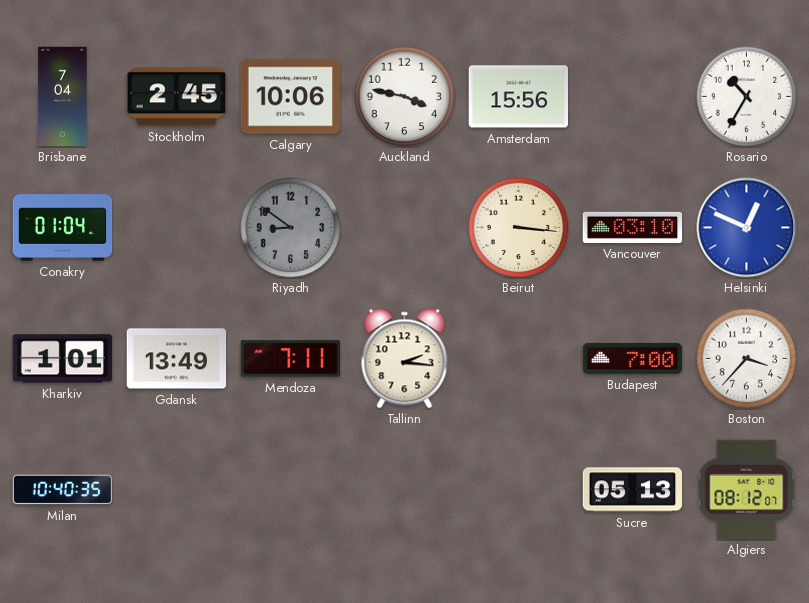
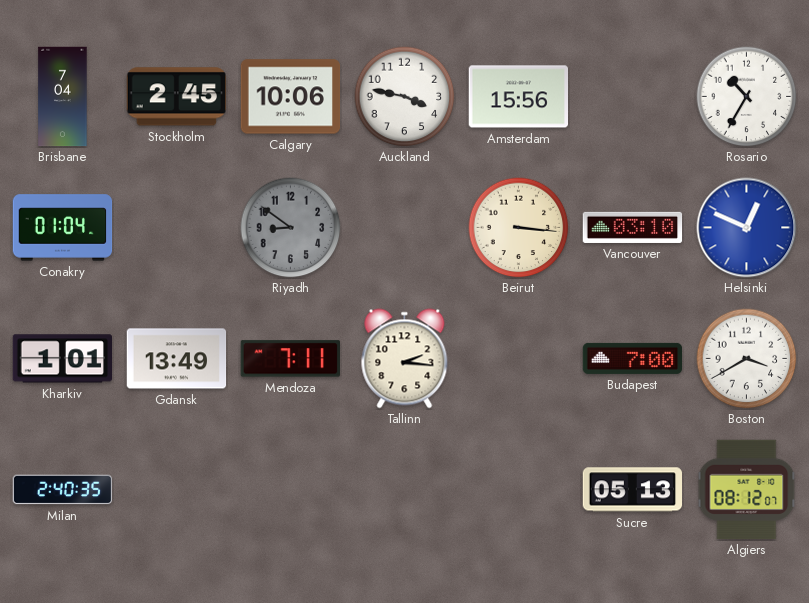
Boston: 3:37 -> 3:40
Milan: 10:40 -> 2:40
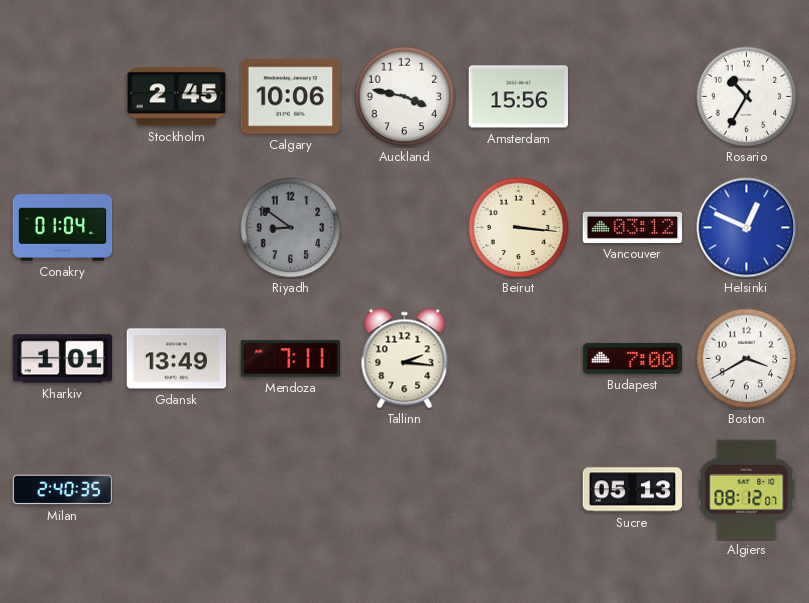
Brisbane: 7:04 -> none
Vancouver: 03:10 -> 03:12
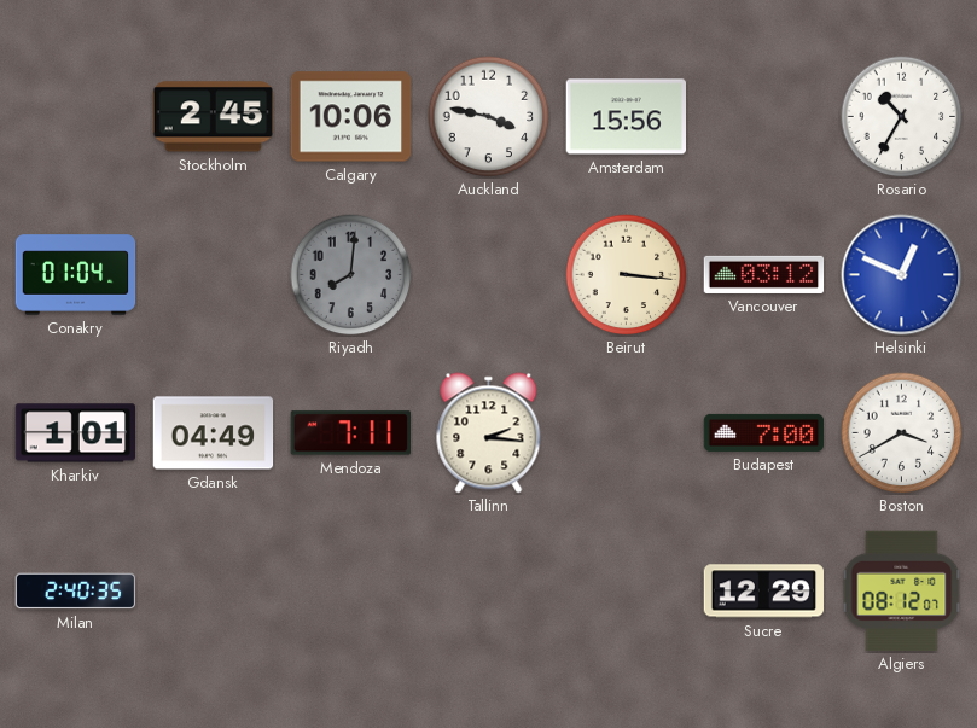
Riyadh: 8:51 -> 8:01
Gdansk: 13:49 -> 04:49
Sucre: 05:13 -> 12:29
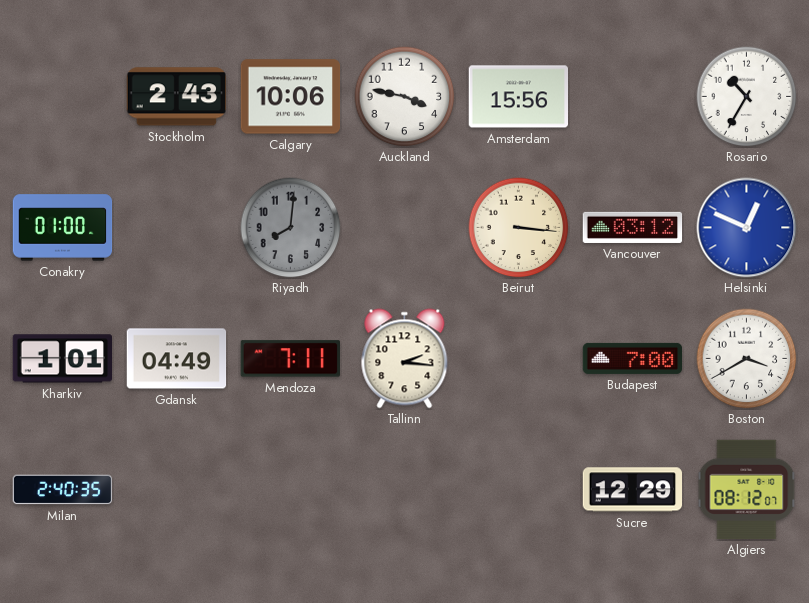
Stockholm: 2:45 -> 2:43
Conakry: 01:04 -> 01:00
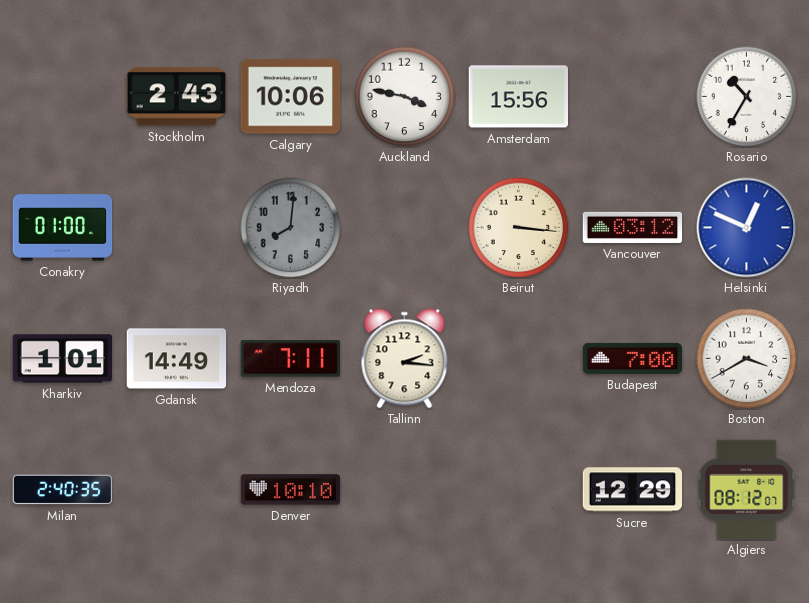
Gdansk: 04:49 -> 14:49
Denver: none -> 10:10
